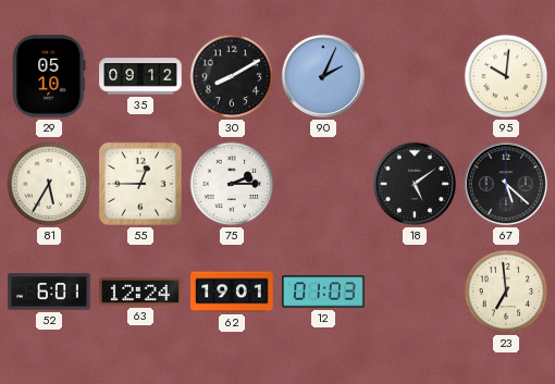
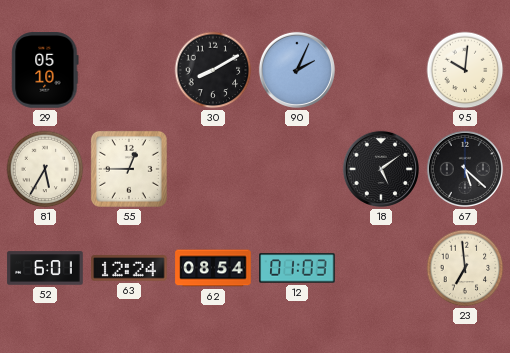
35: 09:12 -> none
75: 2:15 -> none
62: 19:01 -> 08:54
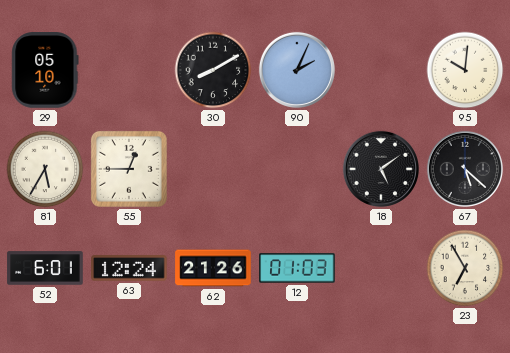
62: 08:54 -> 21:26
23: 6:59 -> 6:55
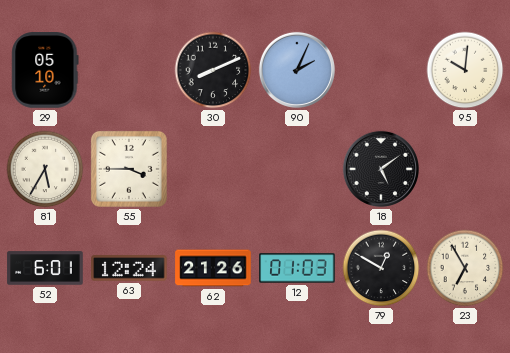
30: 8:10 -> 8:11
55: 12:45 -> 3:45
67: 5:22 -> none
79: none -> 12:50
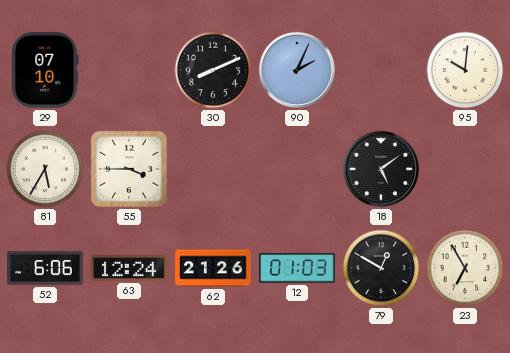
29: 05:10 -> 07:10
52: 6:01 -> 6:06
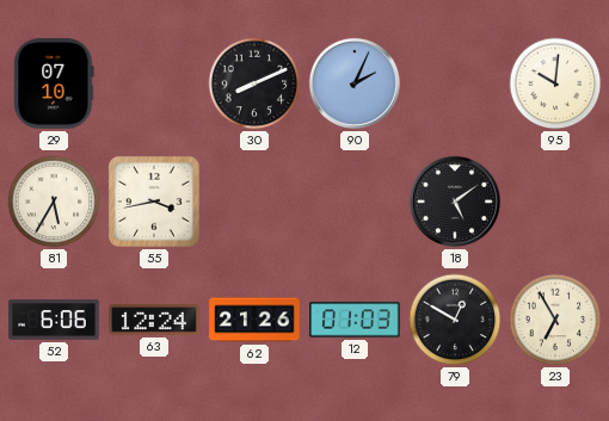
55: 3:45 -> 3:43
